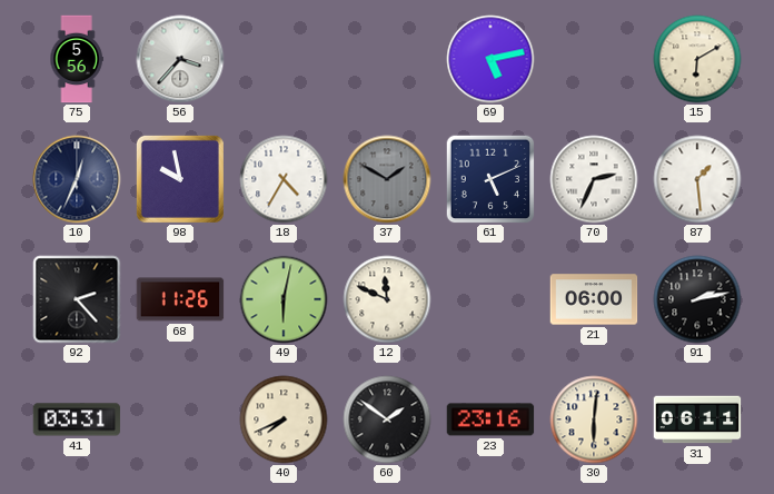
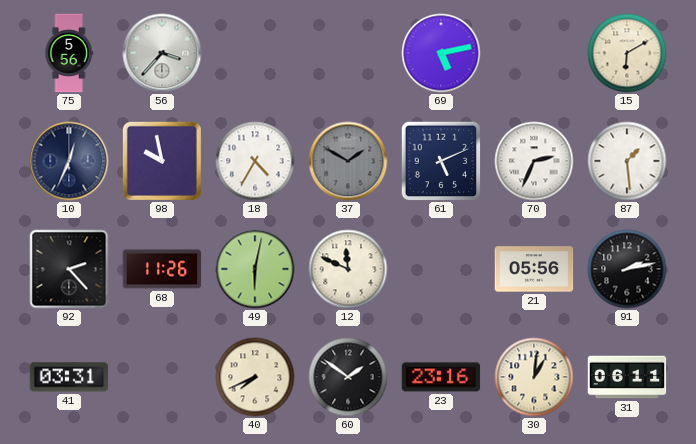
21: 06:00 -> 05:56
30: 6:01 -> 1:01
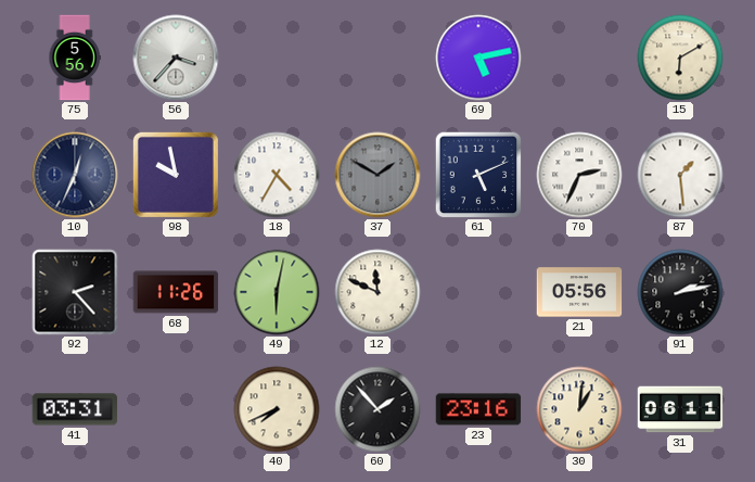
60: 1:51 -> 1:53
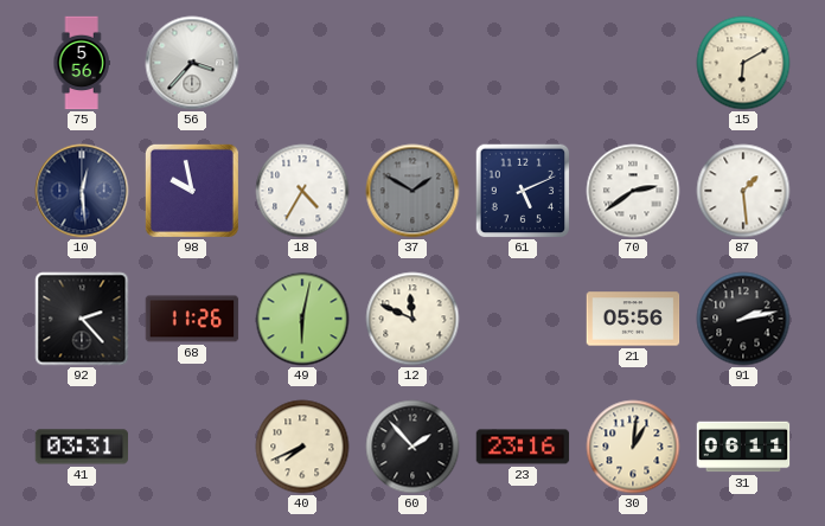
69: 5:13 -> none
10: 12:34 -> 12:29
70: 2:34 -> 2:39
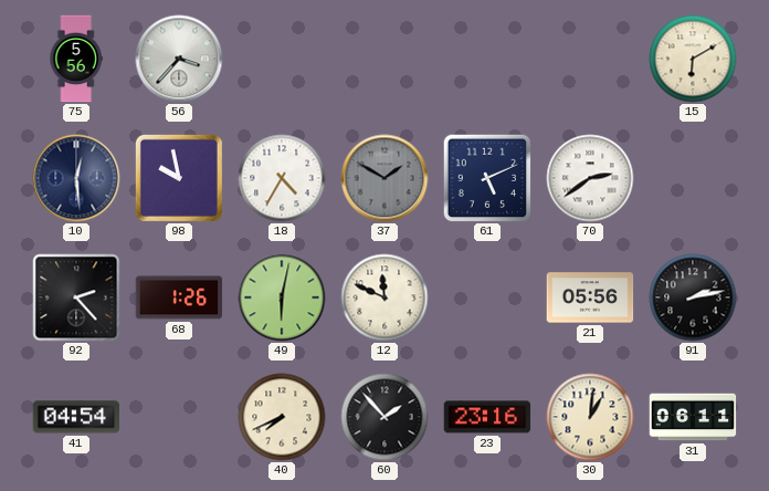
87: 1:29 -> none
68: 11:26 -> 1:26
41: 03:31 -> 04:54
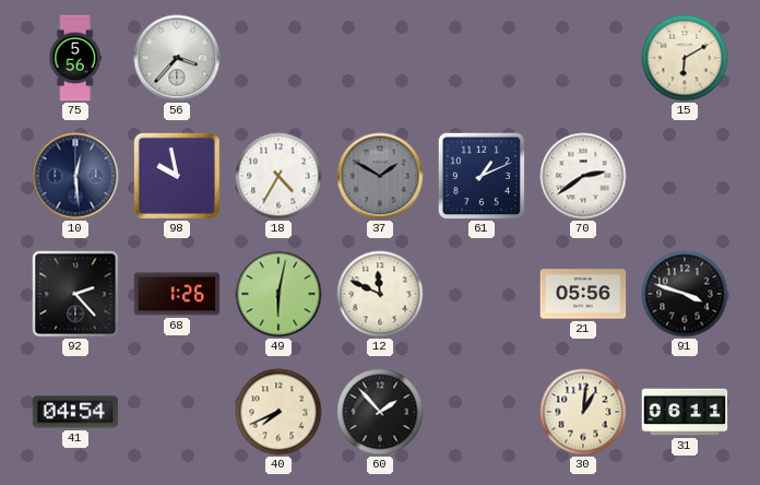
61: 5:11 -> 1:11
91: 2:13 -> 3:48
23: 23:16 -> none
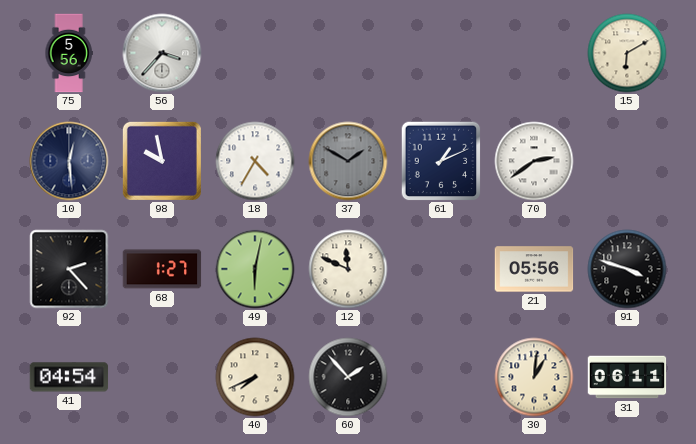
68: 1:26 -> 1:27
